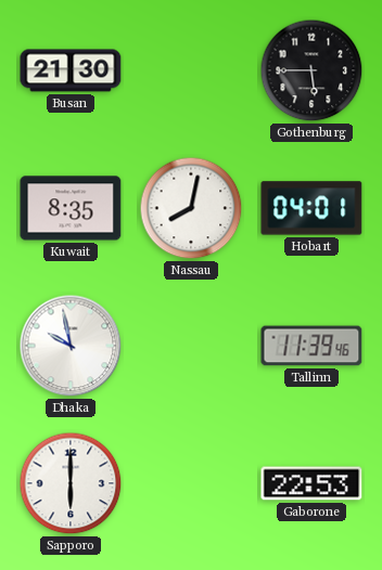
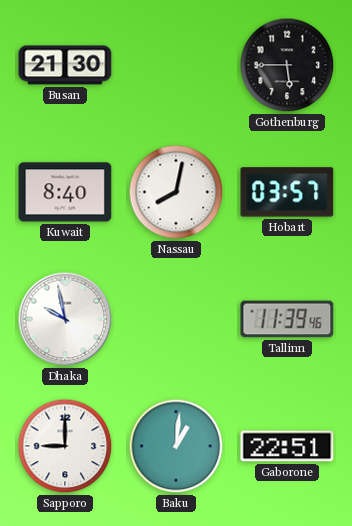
Kuwait: 8:35 -> 8:40
Hobart: 04:01 -> 03:57
Sapporo: 6:00 -> 9:00
Baku: none -> 1:01
Gaborone: 22:53 -> 22:51
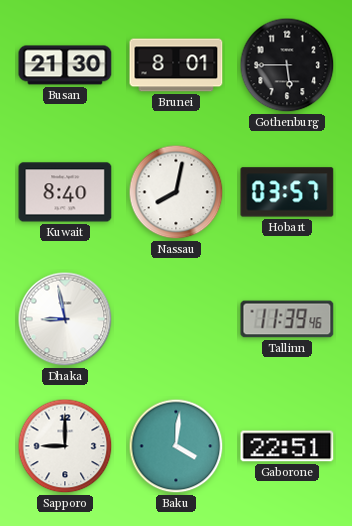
Brunei: none -> 8:01
Dhaka: 9:58 -> 8:58
Baku: 1:01 -> 4:01
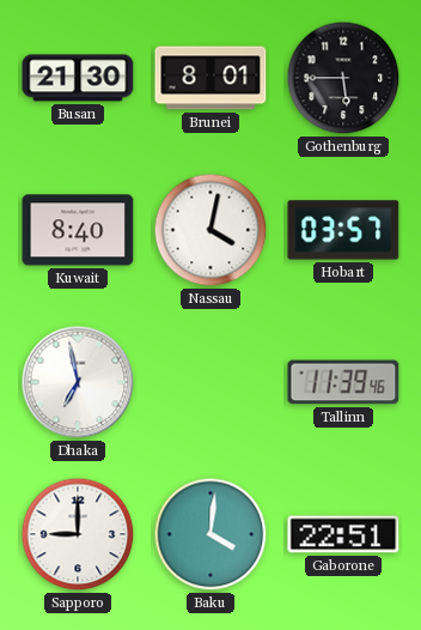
Nassau: 8:02 -> 4:02
Dhaka: 8:58 -> 6:58
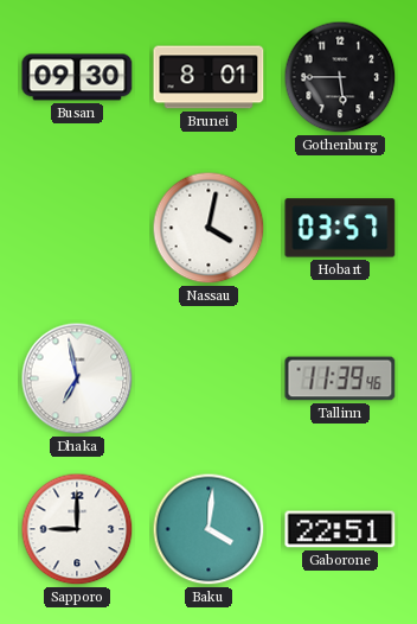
Busan: 21:30 -> 09:30
Kuwait: 8:40 -> none
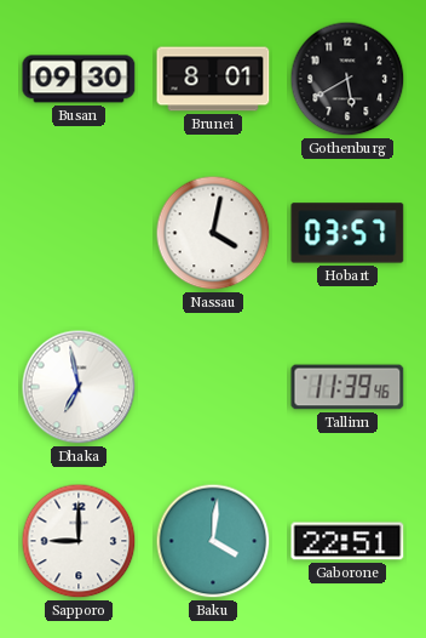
Gothenburg: 5:45 -> 5:40
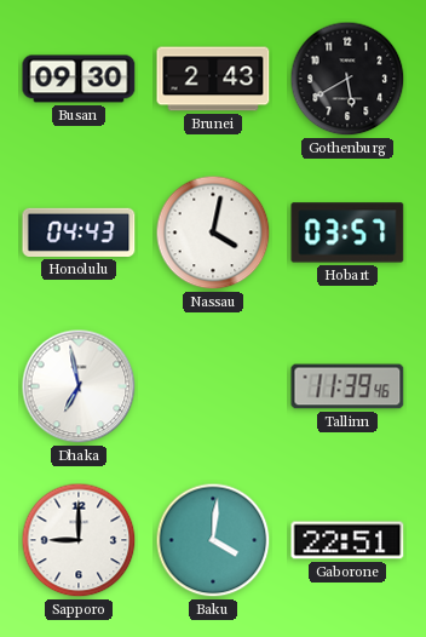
Brunei: 8:01 -> 2:43
Honolulu: none -> 04:43
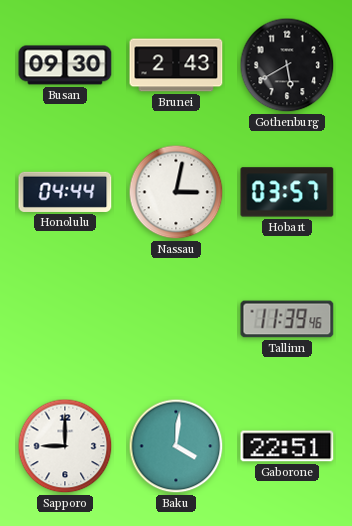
Honolulu: 04:43 -> 04:44
Nassau: 4:02 -> 3:02
Dhaka: 6:58 -> none
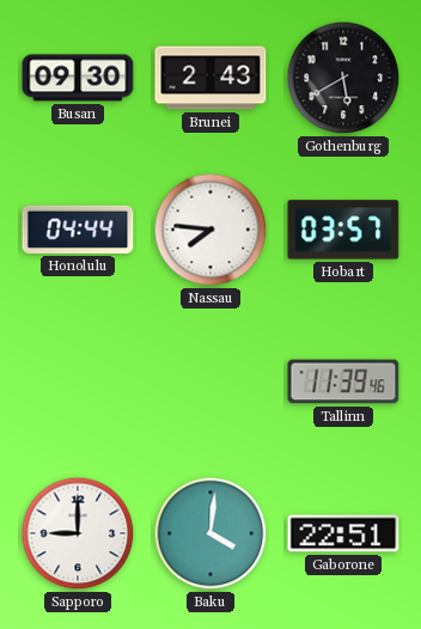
Nassau: 3:02 -> 7:46
